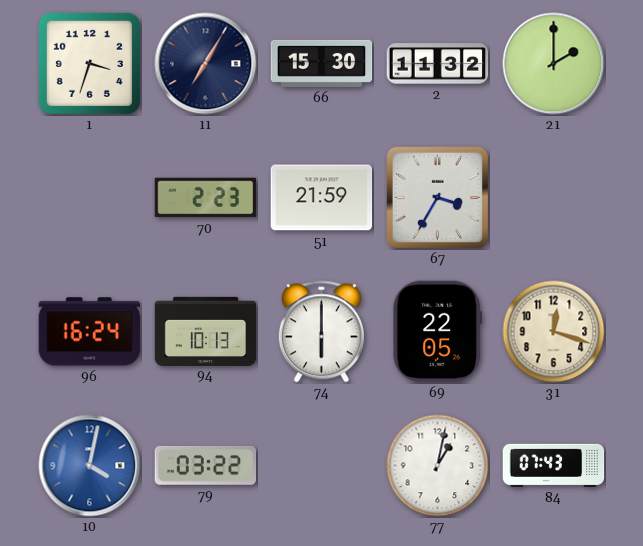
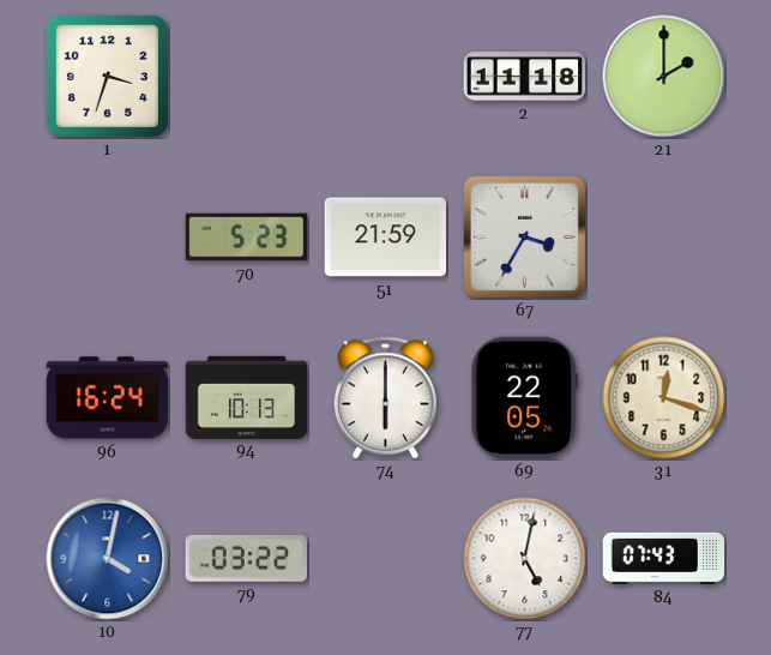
11: 7:05 -> none
66: 15:30 -> none
2: 11:32 -> 11:18
70: 2:23 -> 5:23
77: 1:02 -> 5:02
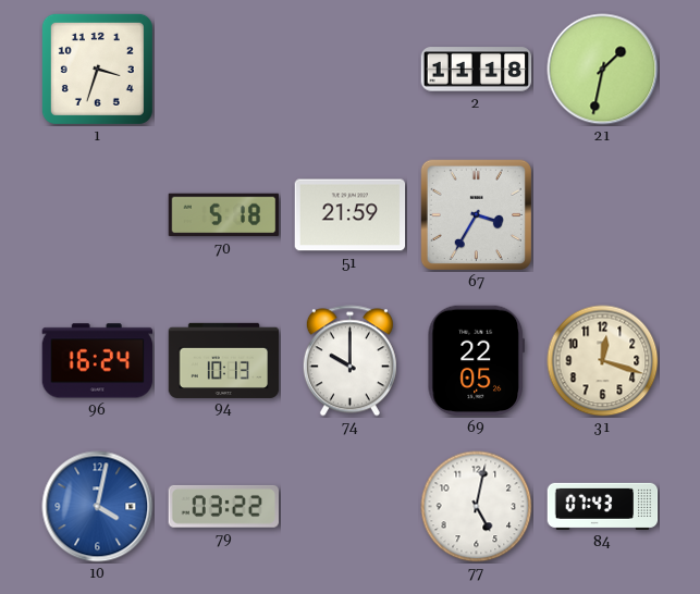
21: 2:00 -> 1:32
70: 5:23 -> 5:18
74: 6:00 -> 10:00
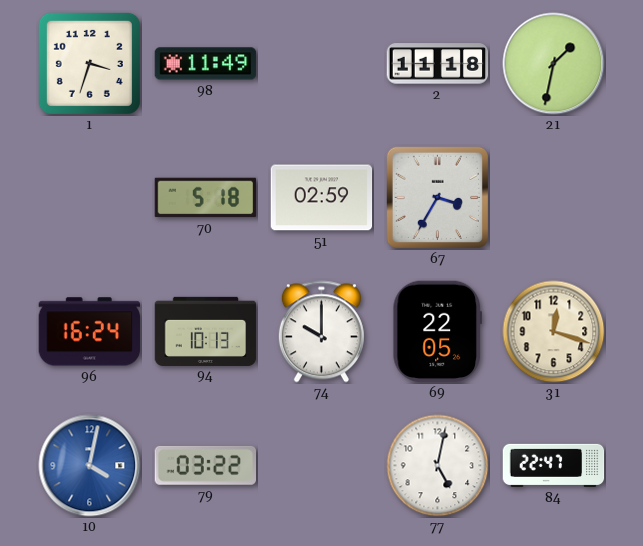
98: none -> 11:49
51: 21:59 -> 02:59
84: 07:43 -> 22:47
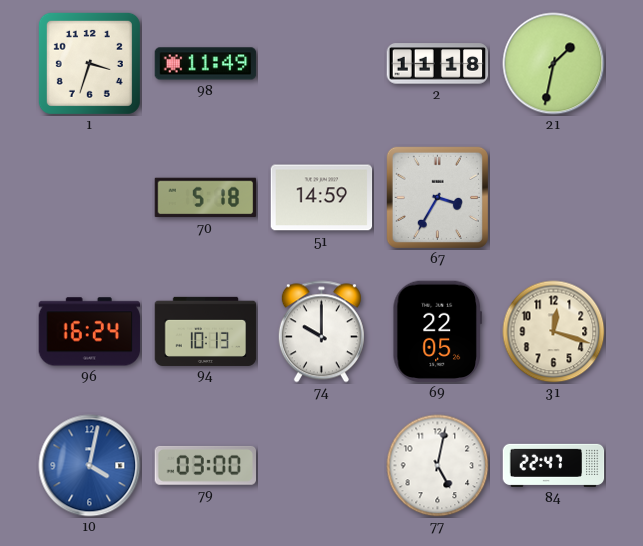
51: 02:59 -> 14:59
79: 03:22 -> 03:00
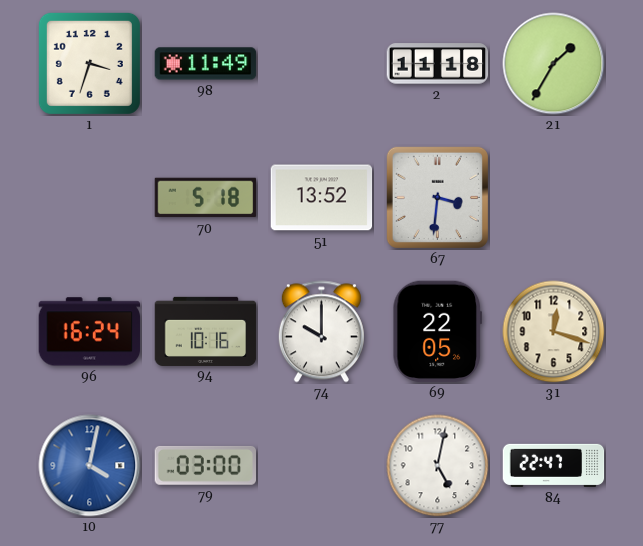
21: 1:32 -> 1:35
51: 14:59 -> 13:52
67: 3:35 -> 3:31
94: 10:13 -> 10:16
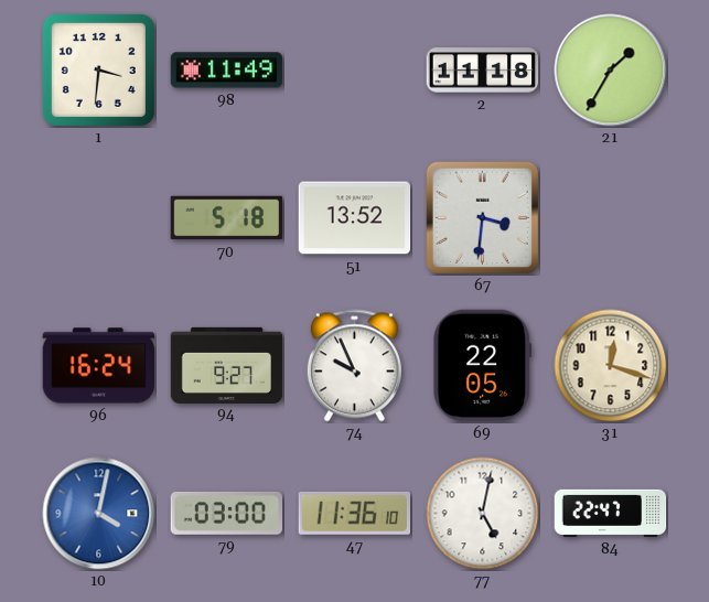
1: 3:33 -> 3:31
94: 10:16 -> 9:27
74: 10:00 -> 9:56
47: none -> 11:36
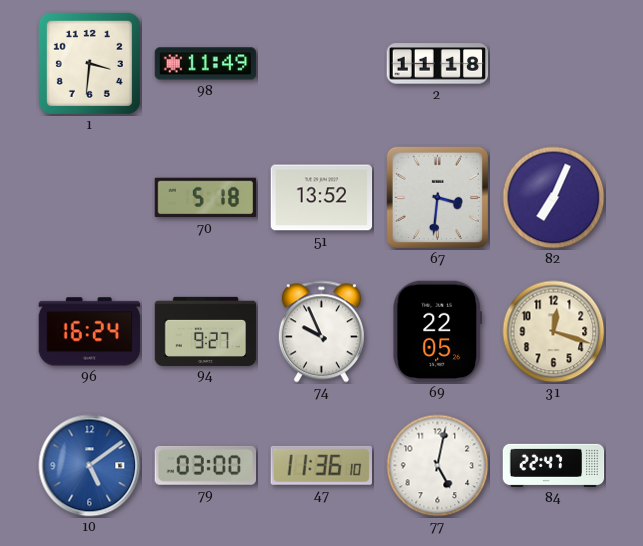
21: 1:35 -> none
82: none -> 7:04
10: 4:02 -> 5:09
